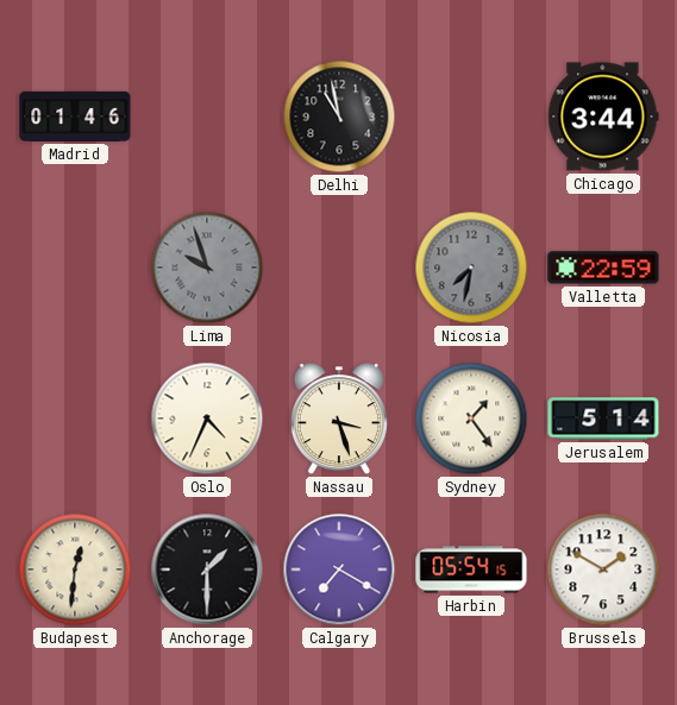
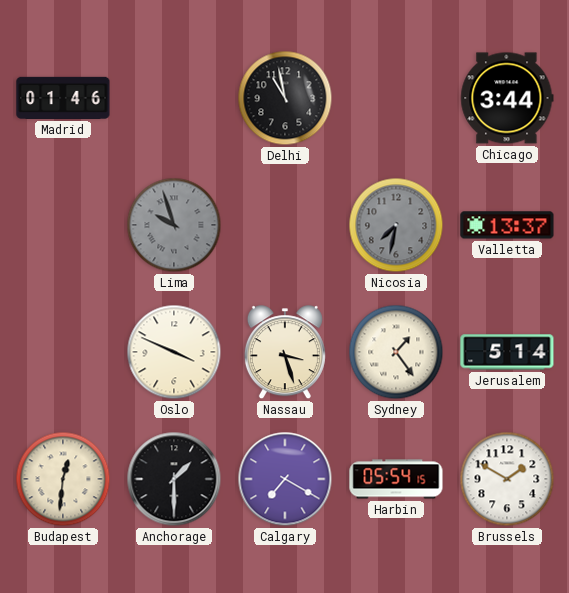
Valletta: 22:59 -> 13:37
Oslo: 4:34 -> 3:49
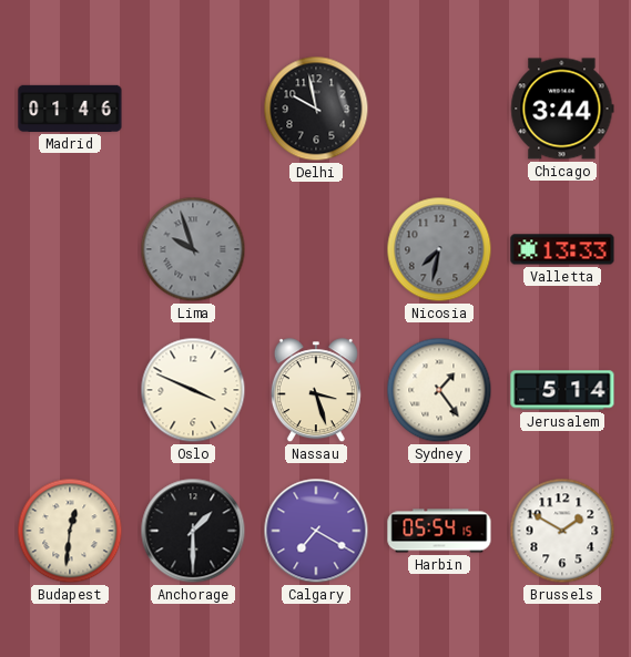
Delhi: 10:58 -> 9:58
Valletta: 13:37 -> 13:33
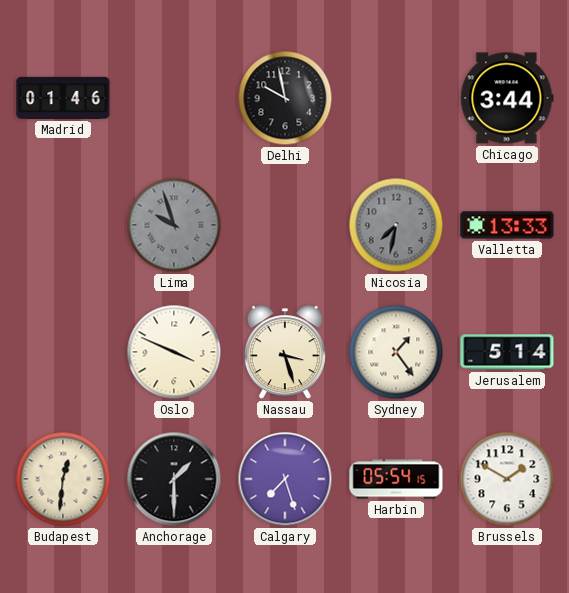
Calgary: 7:20 -> 7:27
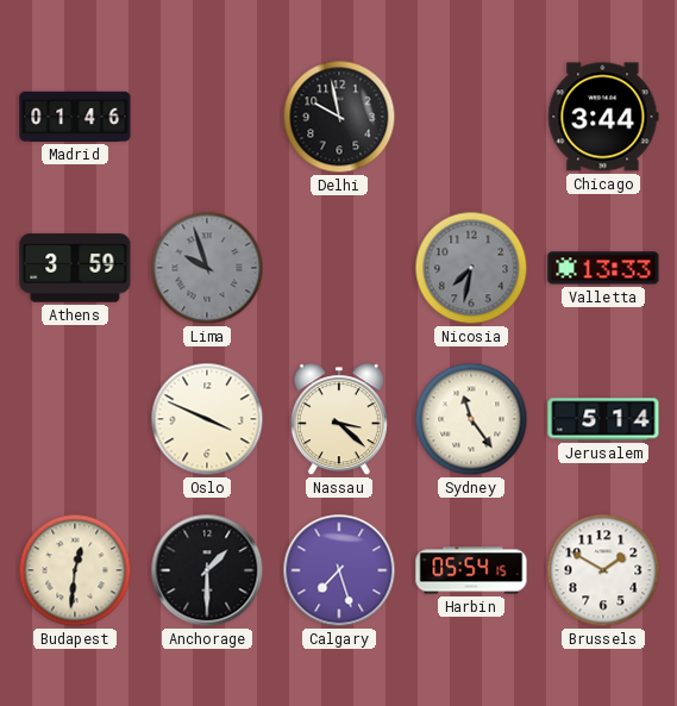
Athens: none -> 3:59
Nassau: 3:27 -> 3:22
Sydney: 1:24 -> 11:24
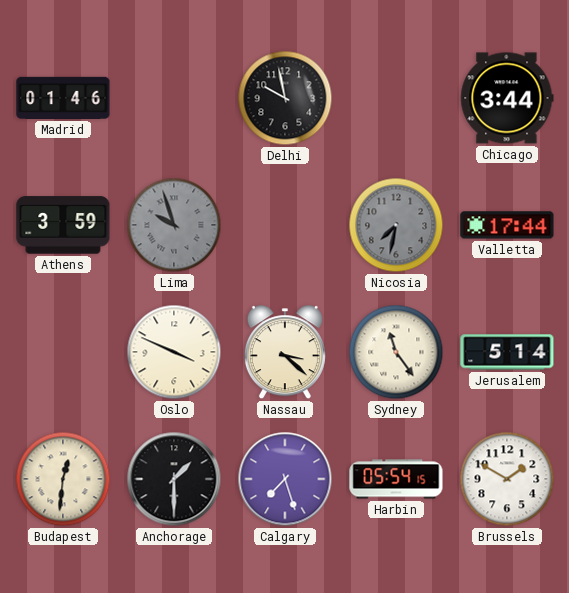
Valletta: 13:33 -> 17:44
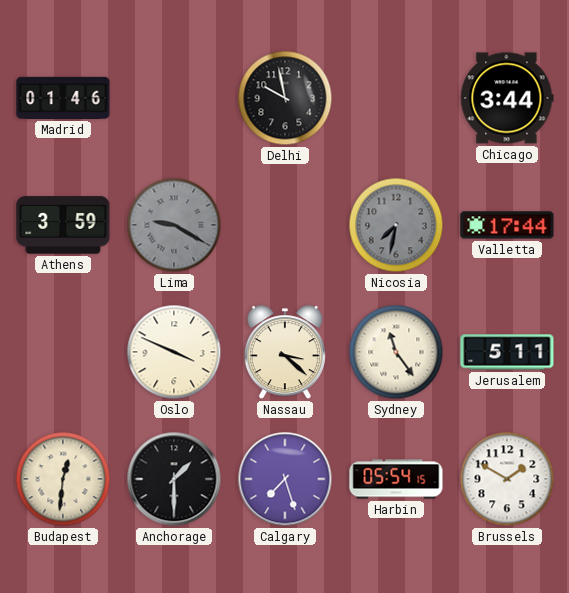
Lima: 9:57 -> 9:20
Jerusalem: 5:14 -> 5:11
